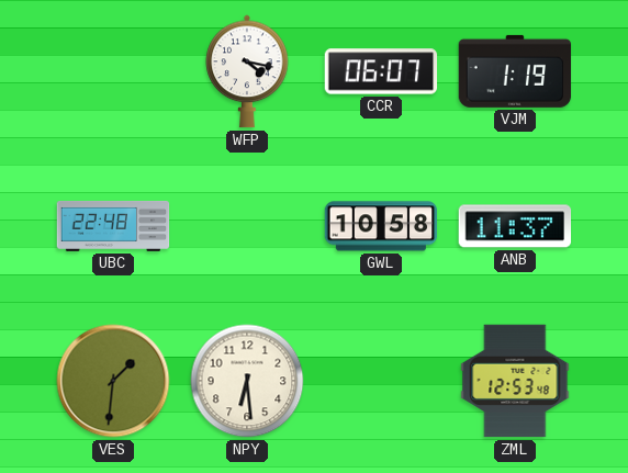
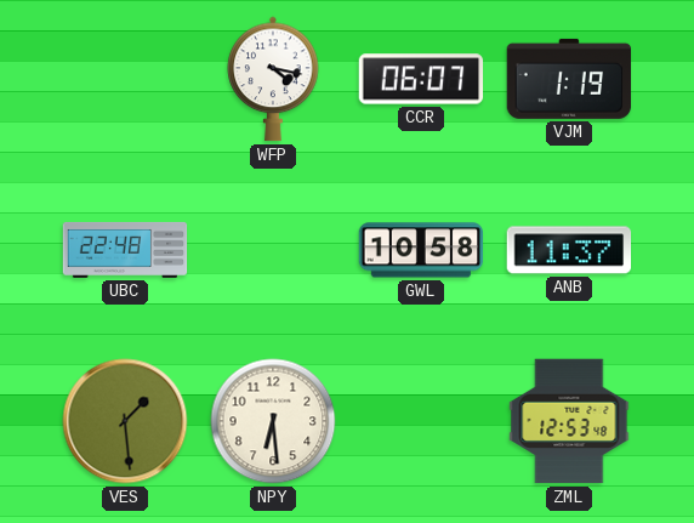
VES: 1:31 -> 1:29
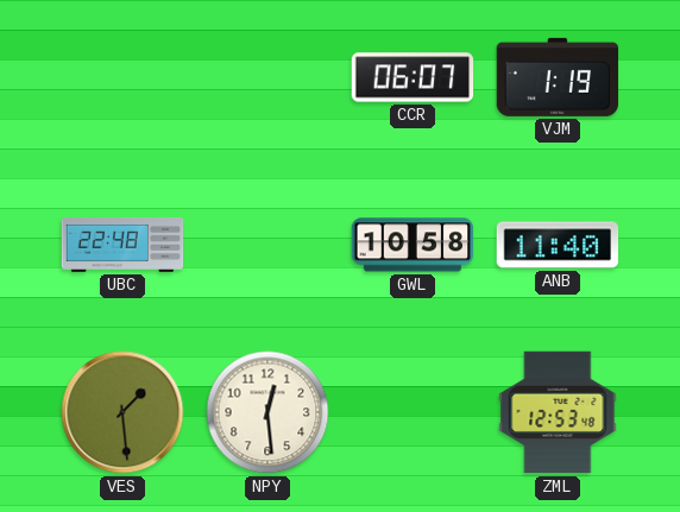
WFP: 4:17 -> none
ANB: 11:37 -> 11:40
NPY: 6:29 -> 12:29
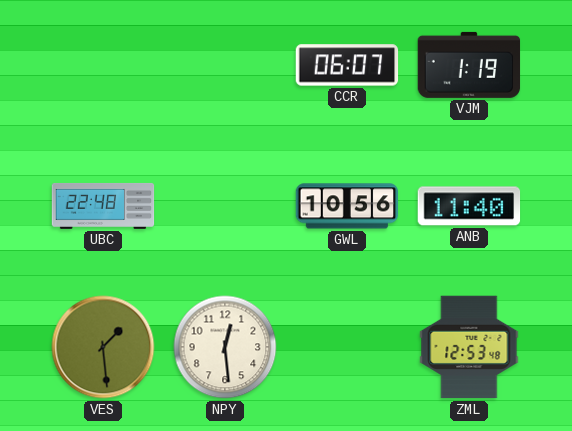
GWL: 10:58 -> 10:56
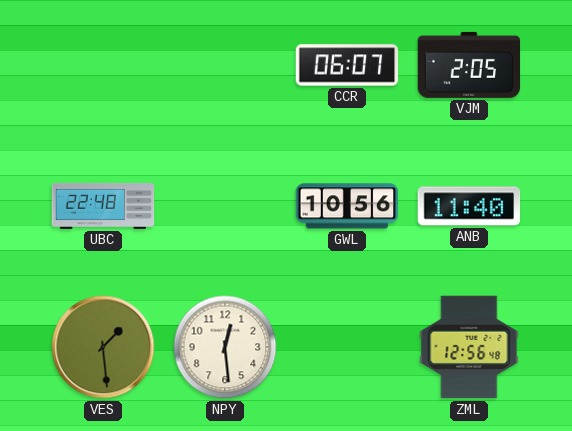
VJM: 1:19 -> 2:05
ZML: 12:53 -> 12:56
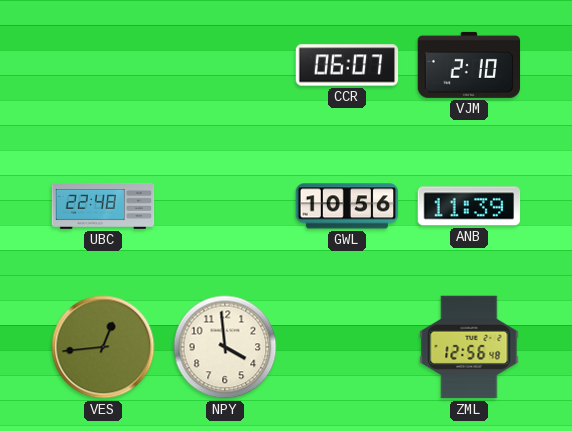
VJM: 2:05 -> 2:10
ANB: 11:40 -> 11:39
VES: 1:29 -> 12:44
NPY: 12:29 -> 3:59
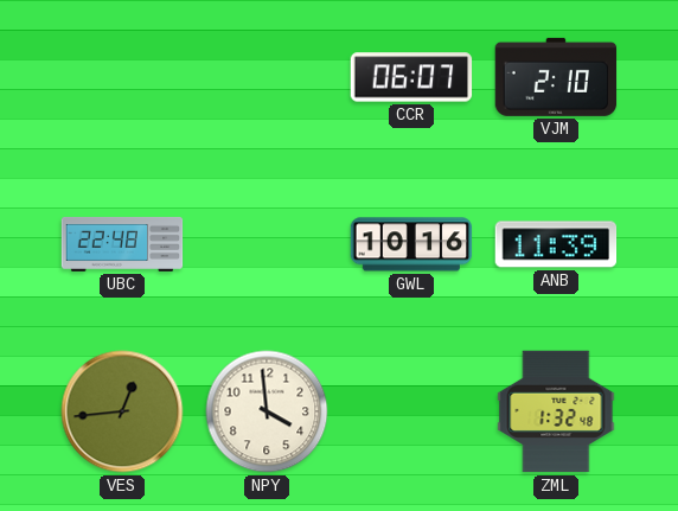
GWL: 10:56 -> 10:16
ZML: 12:56 -> 1:32
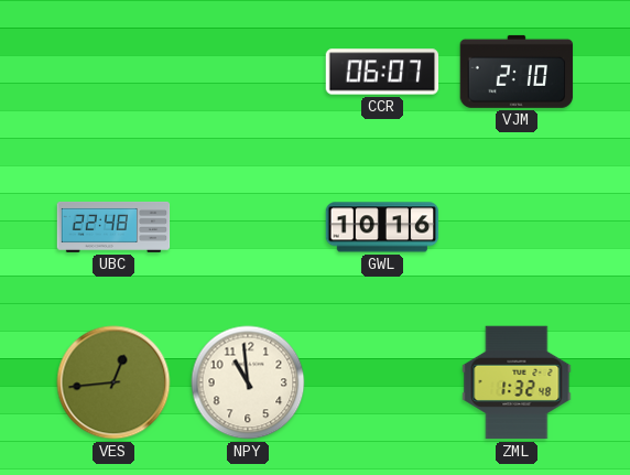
ANB: 11:39 -> none
NPY: 3:59 -> 10:59
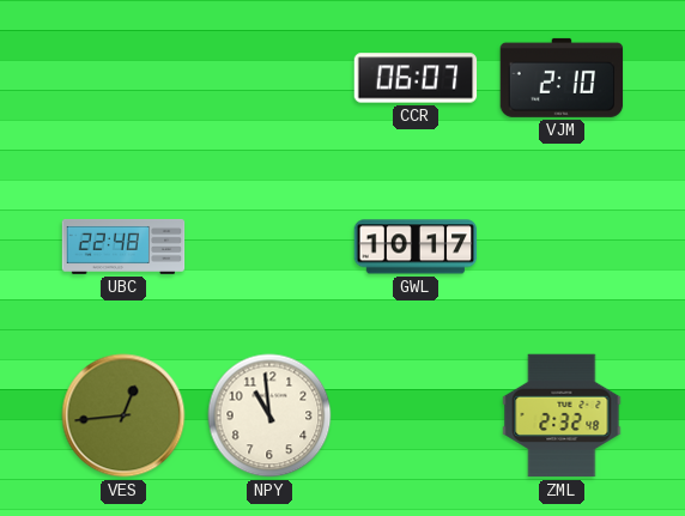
GWL: 10:16 -> 10:17
ZML: 1:32 -> 2:32
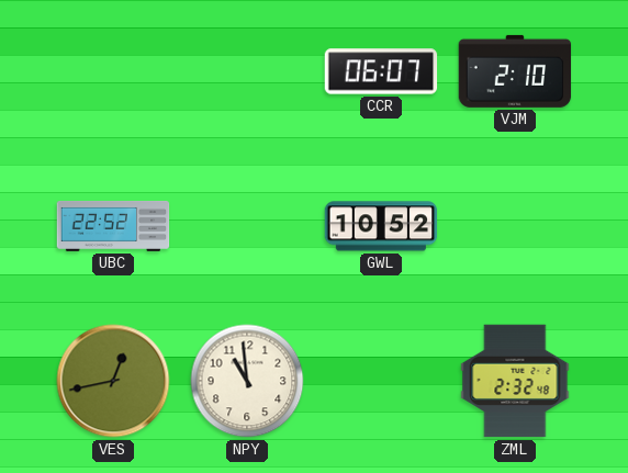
UBC: 22:48 -> 22:52
GWL: 10:17 -> 10:52
VES: 12:44 -> 12:43
